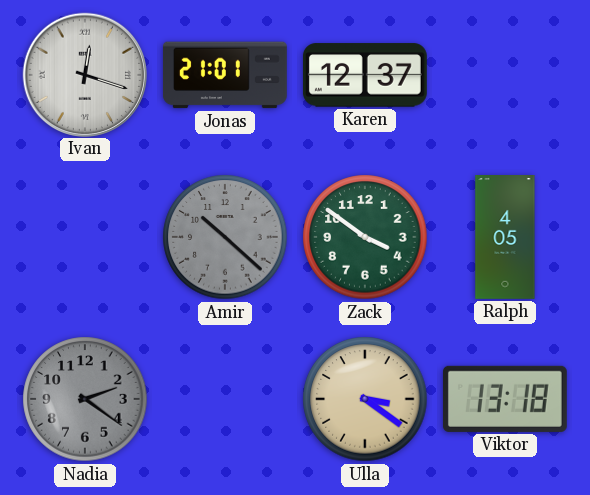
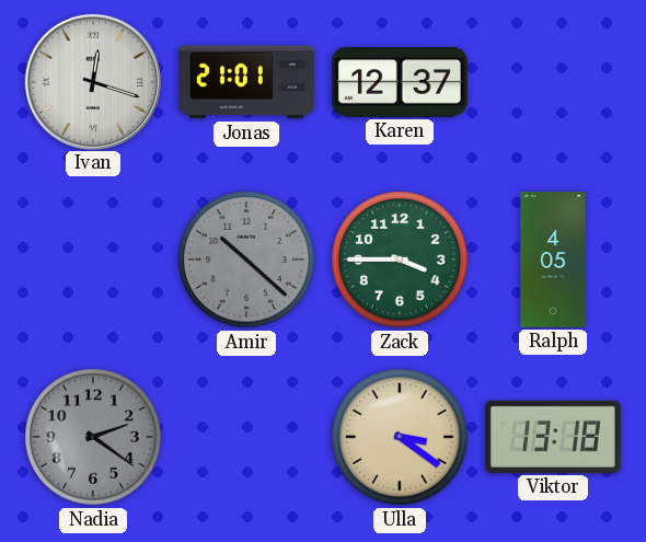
Zack: 3:51 -> 3:45
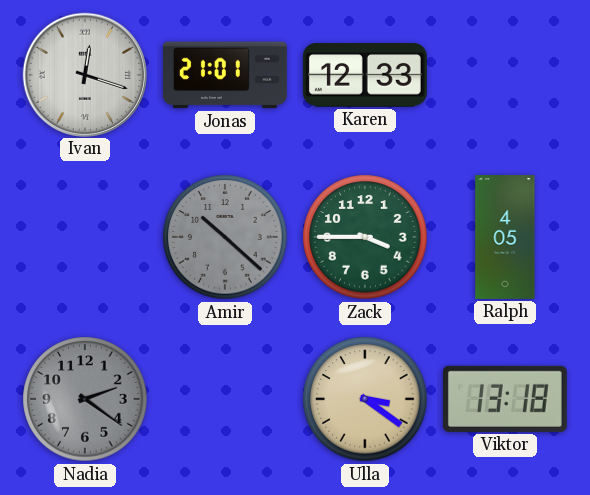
Karen: 12:37 -> 12:33
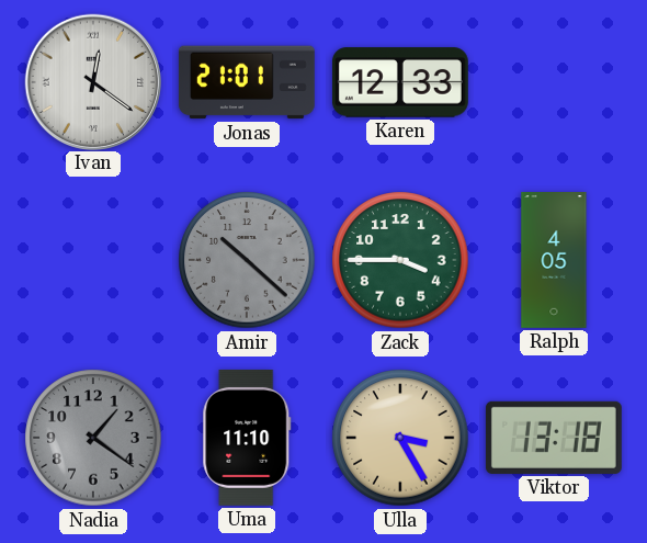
Ivan: 12:18 -> 12:21
Nadia: 2:21 -> 1:21
Uma: none -> 11:10
Ulla: 3:21 -> 3:25
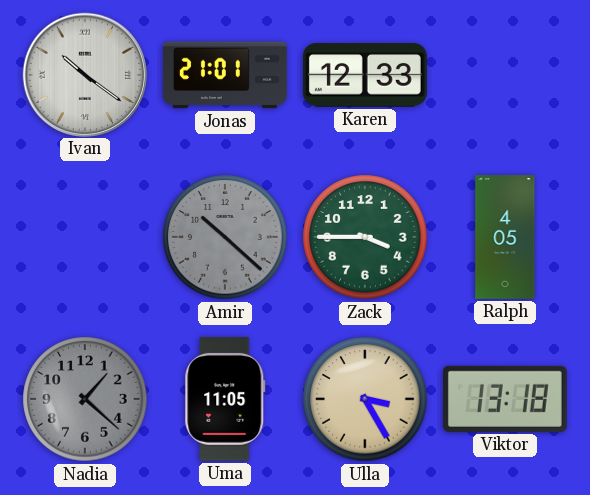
Ivan: 12:21 -> 10:21
Nadia: 1:21 -> 1:22
Uma: 11:10 -> 11:05
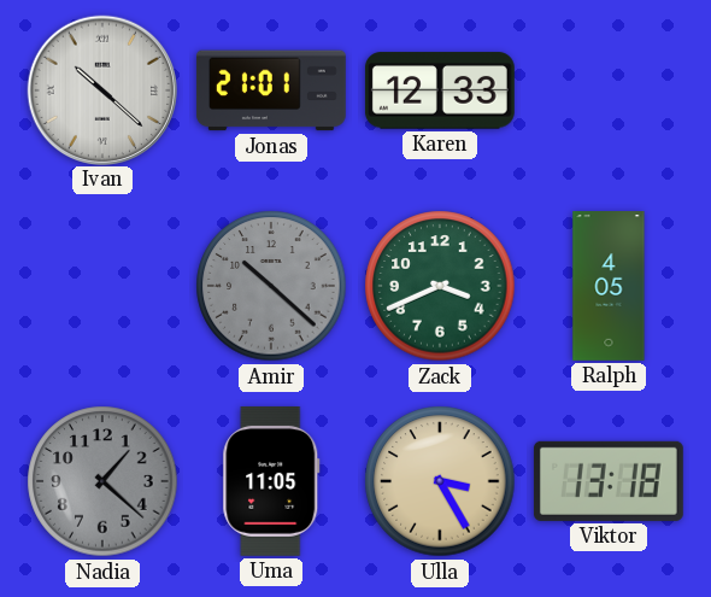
Ivan: 10:21 -> 10:22
Zack: 3:45 -> 3:41
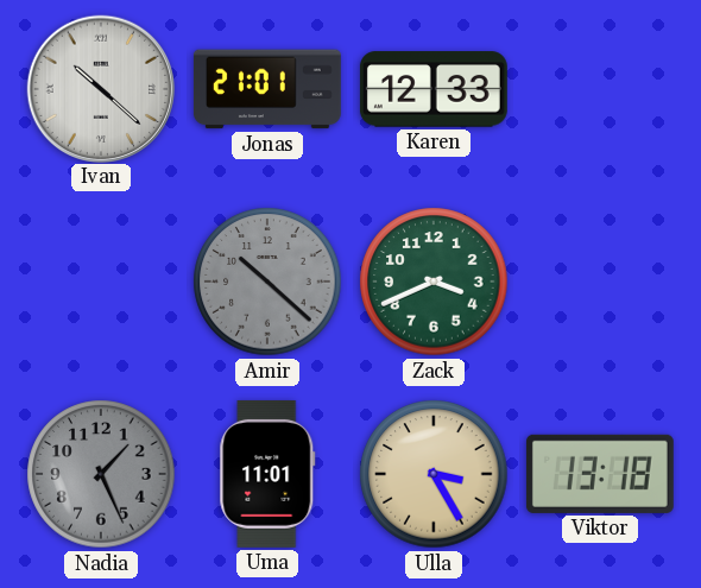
Ralph: 4:05 -> none
Nadia: 1:22 -> 1:26
Uma: 11:05 -> 11:01
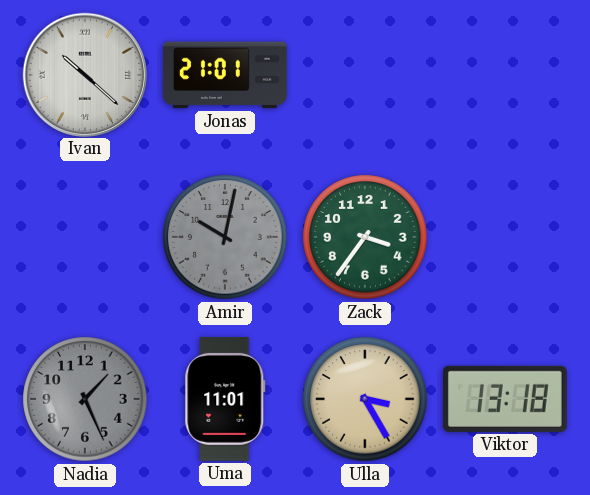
Karen: 12:33 -> none
Amir: 10:22 -> 10:02
Zack: 3:41 -> 3:36
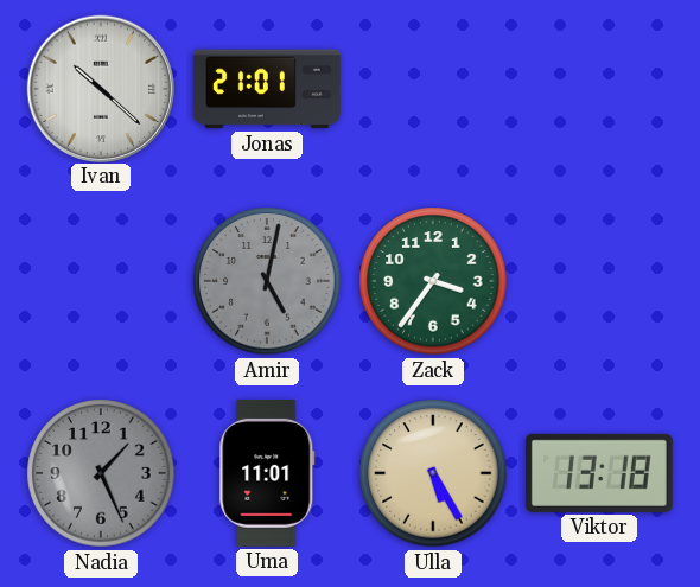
Amir: 10:02 -> 5:02
Ulla: 3:25 -> 5:25
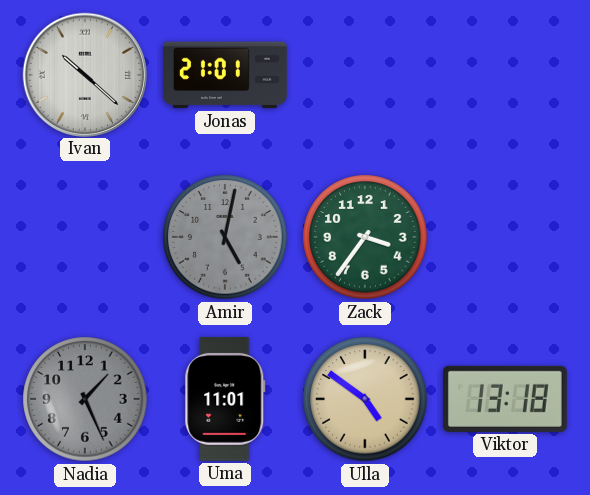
Ulla: 5:25 -> 4:51
